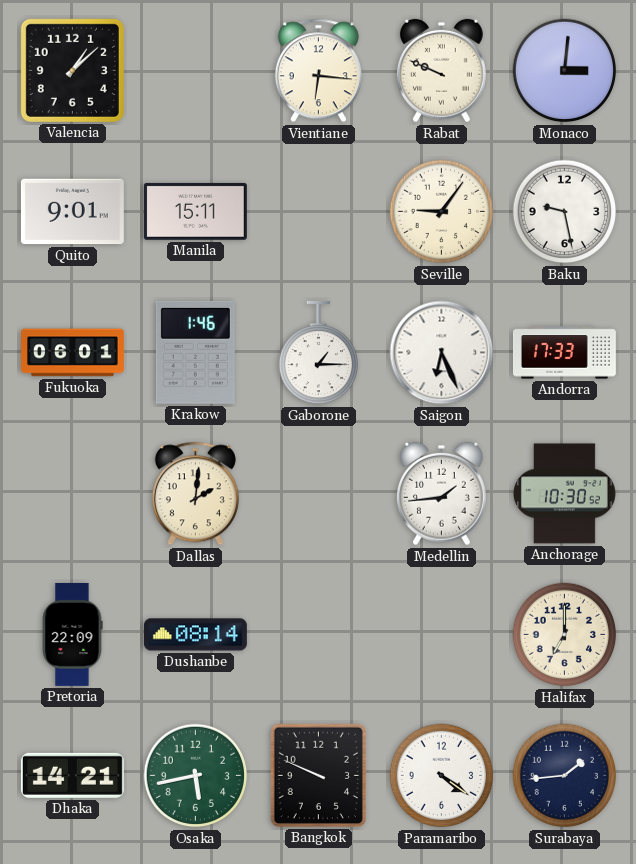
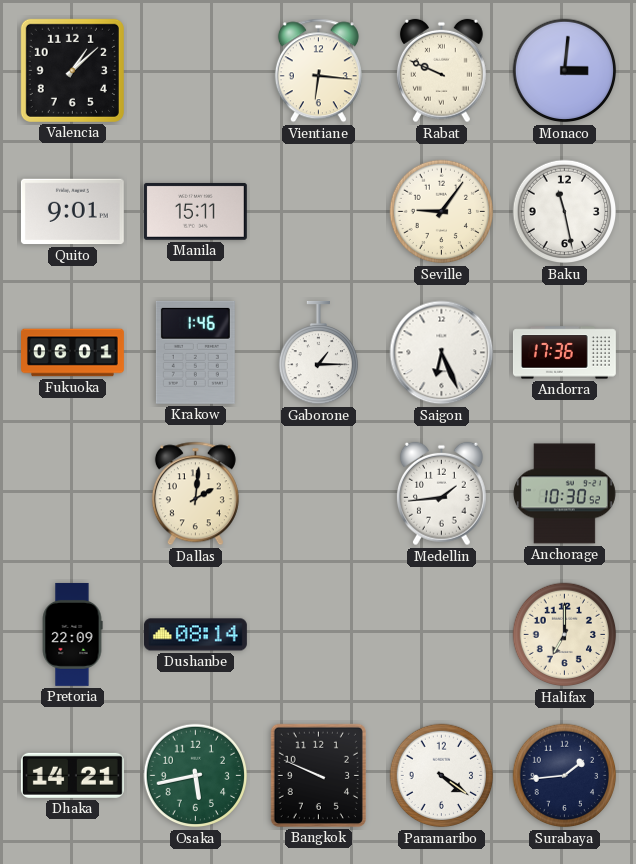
Baku: 9:28 -> 11:28
Andorra: 17:33 -> 17:36
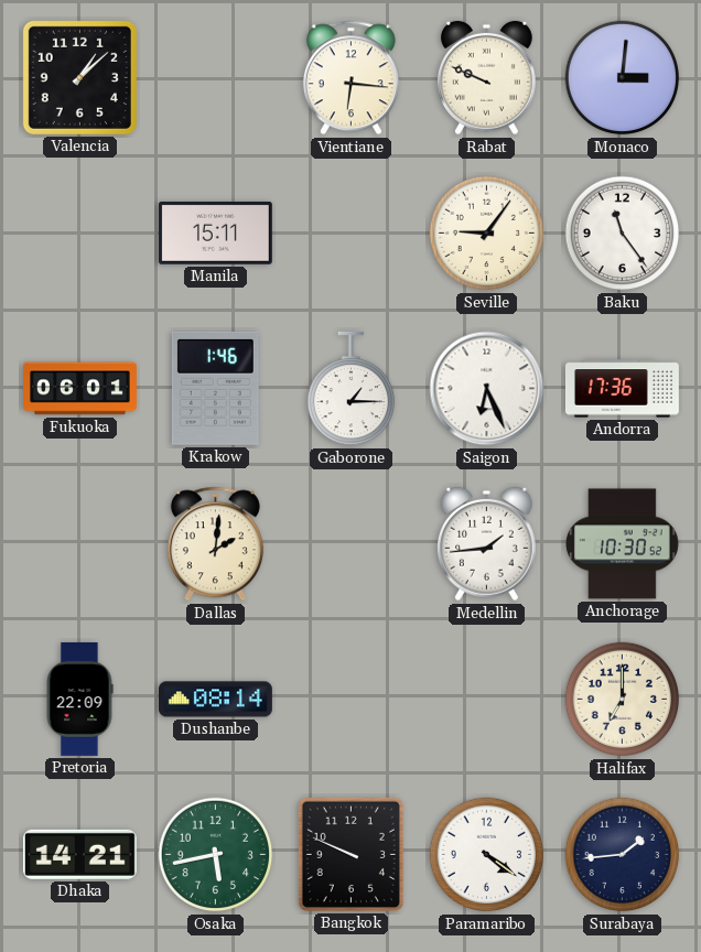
Quito: 9:01 -> none
Baku: 11:28 -> 11:24
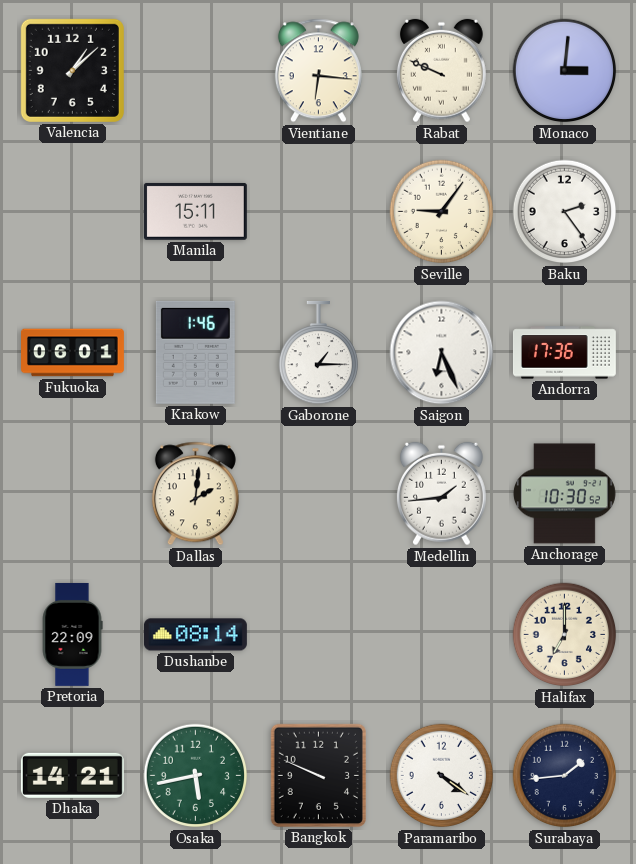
Baku: 11:24 -> 2:24
